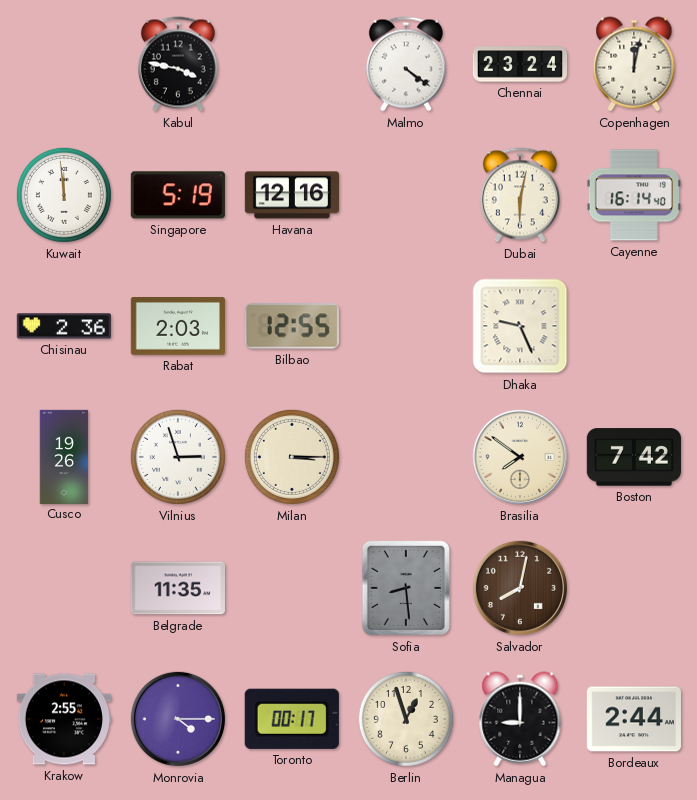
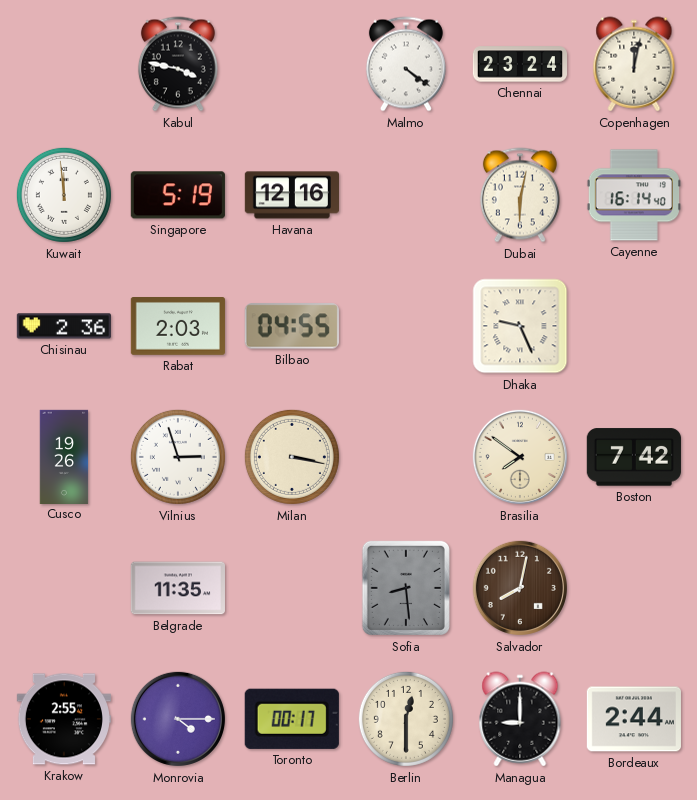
Bilbao: 12:55 -> 04:55
Milan: 3:15 -> 3:17
Berlin: 12:57 -> 12:30
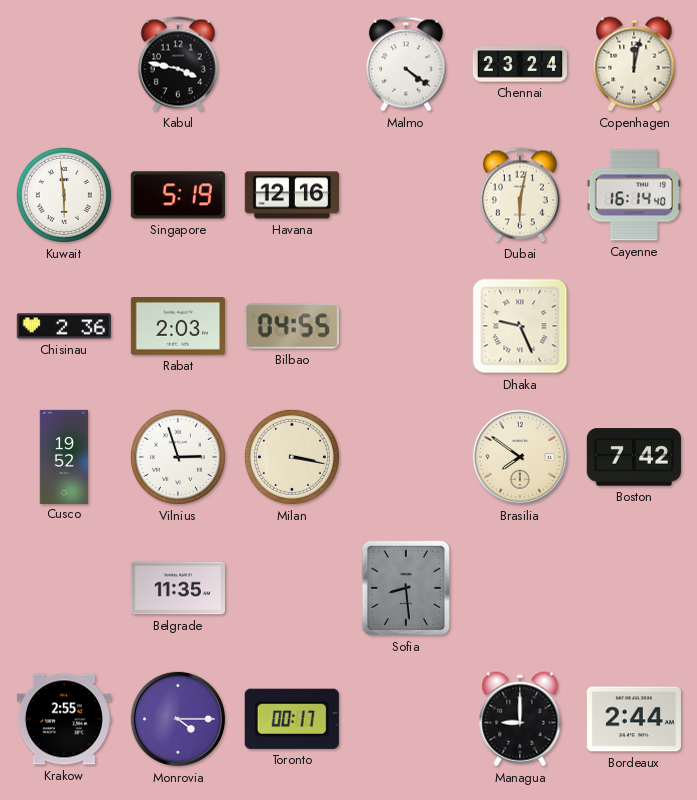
Kuwait: 11:59 -> 5:59
Cusco: 19:26 -> 19:52
Salvador: 8:02 -> none
Berlin: 12:30 -> none
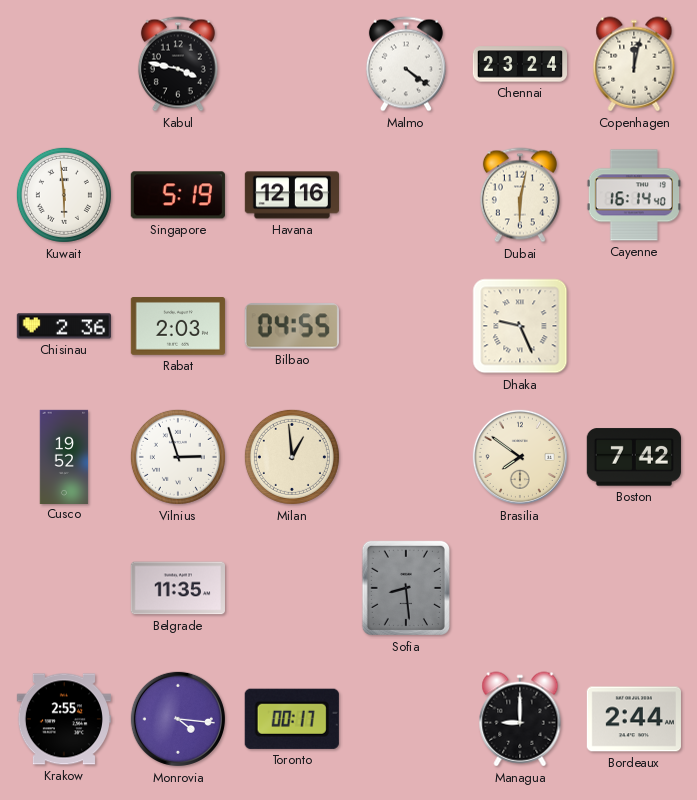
Milan: 3:17 -> 12:59
Monrovia: 4:15 -> 4:16
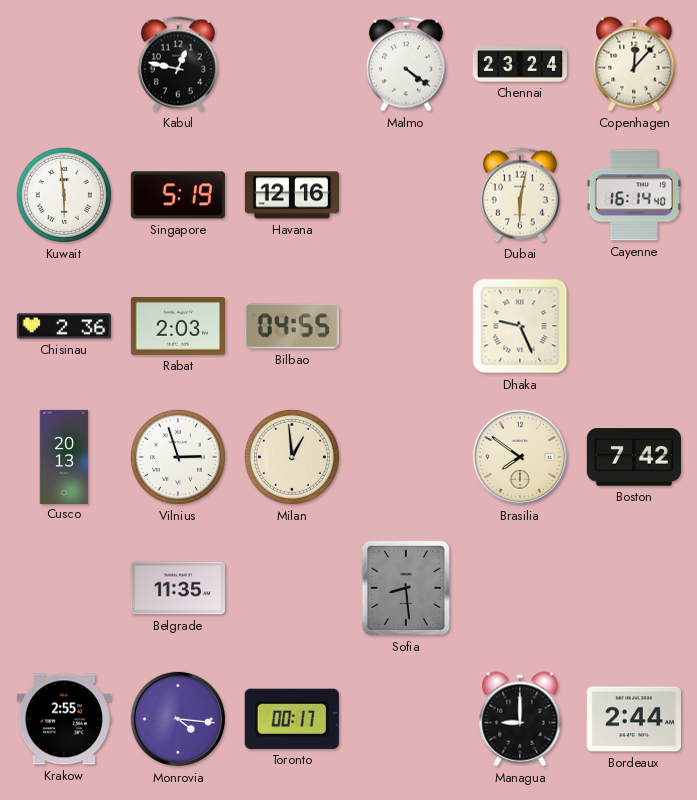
Kabul: 3:47 -> 12:47
Copenhagen: 12:02 -> 12:07
Cusco: 19:52 -> 20:13
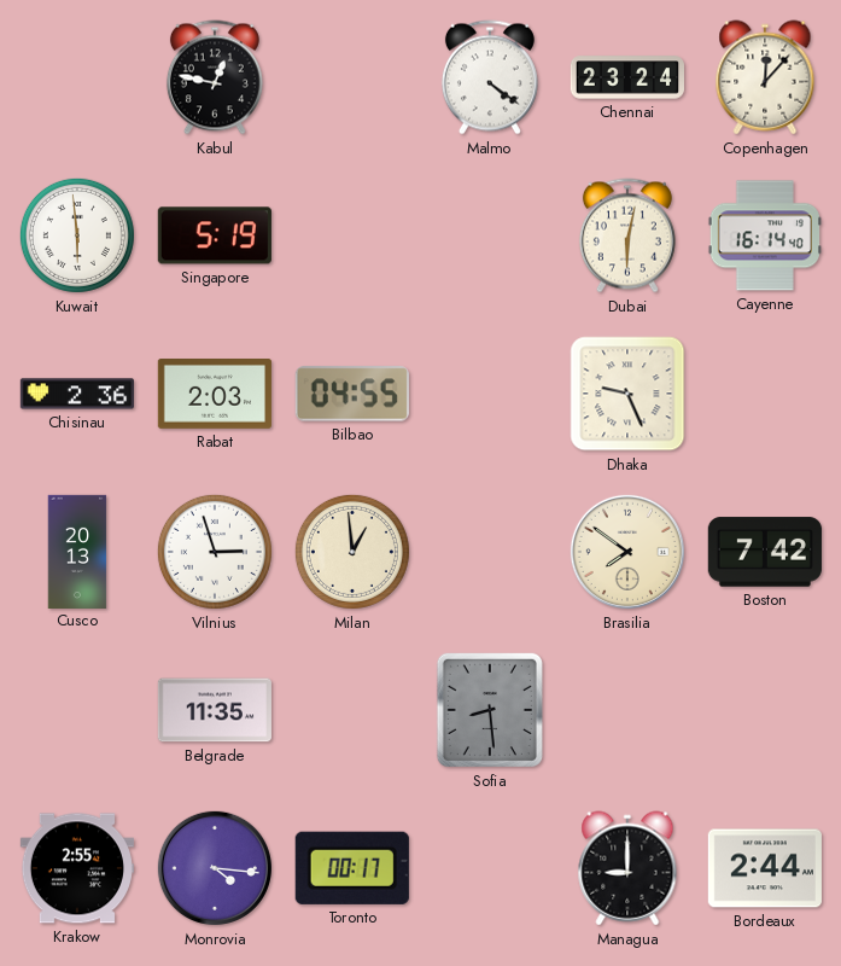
Havana: 12:16 -> none
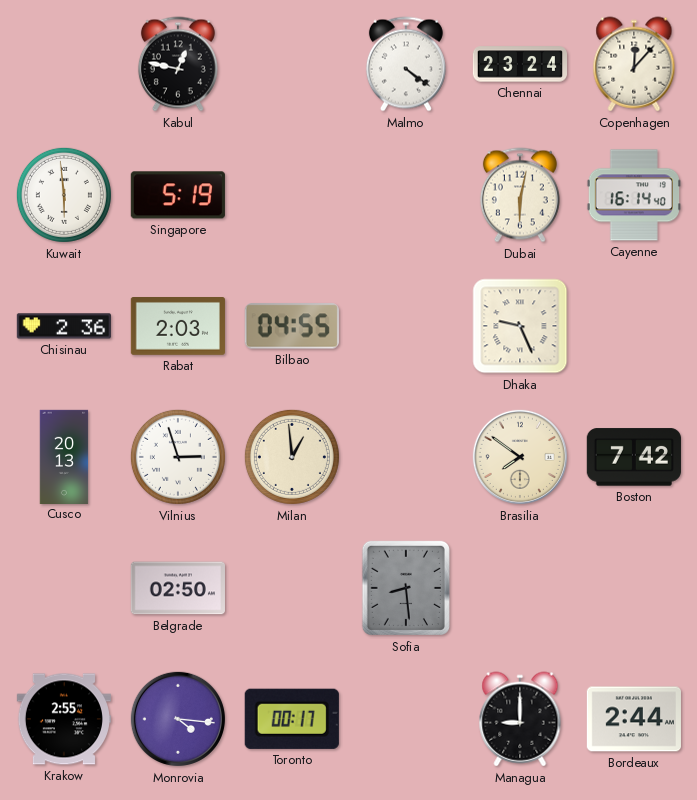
Belgrade: 11:35 -> 02:50
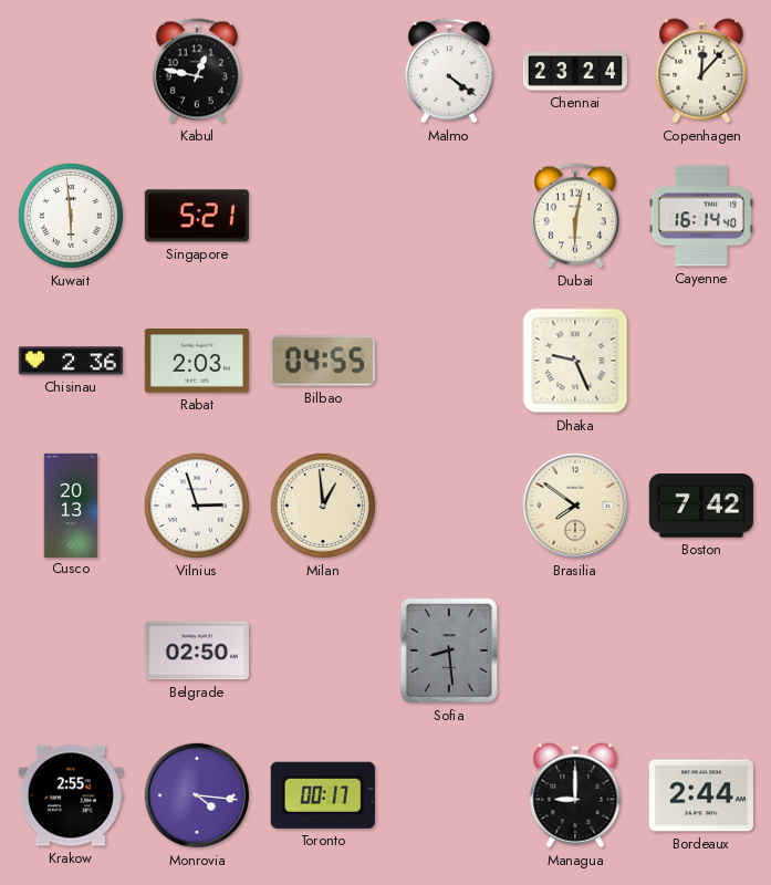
Singapore: 5:19 -> 5:21
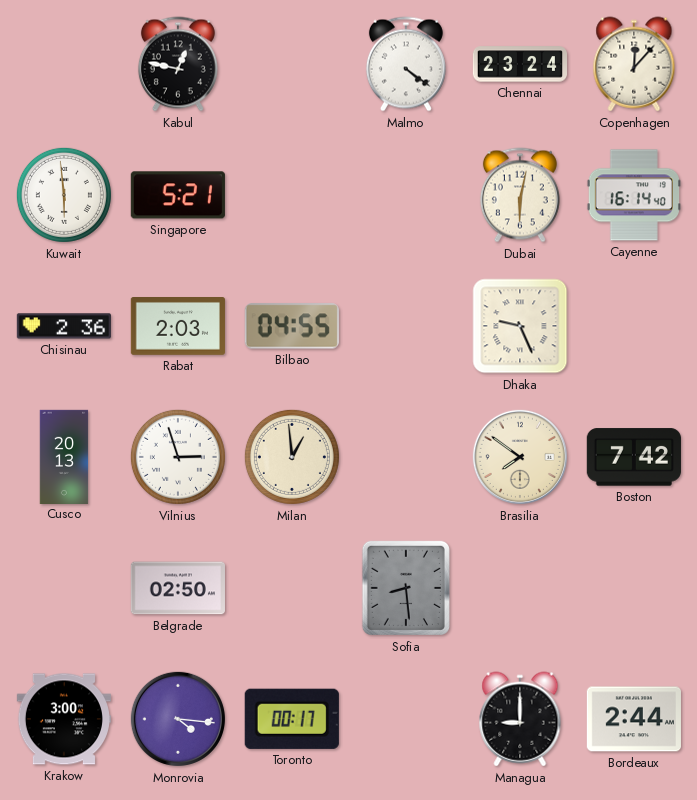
Krakow: 2:55 -> 3:00
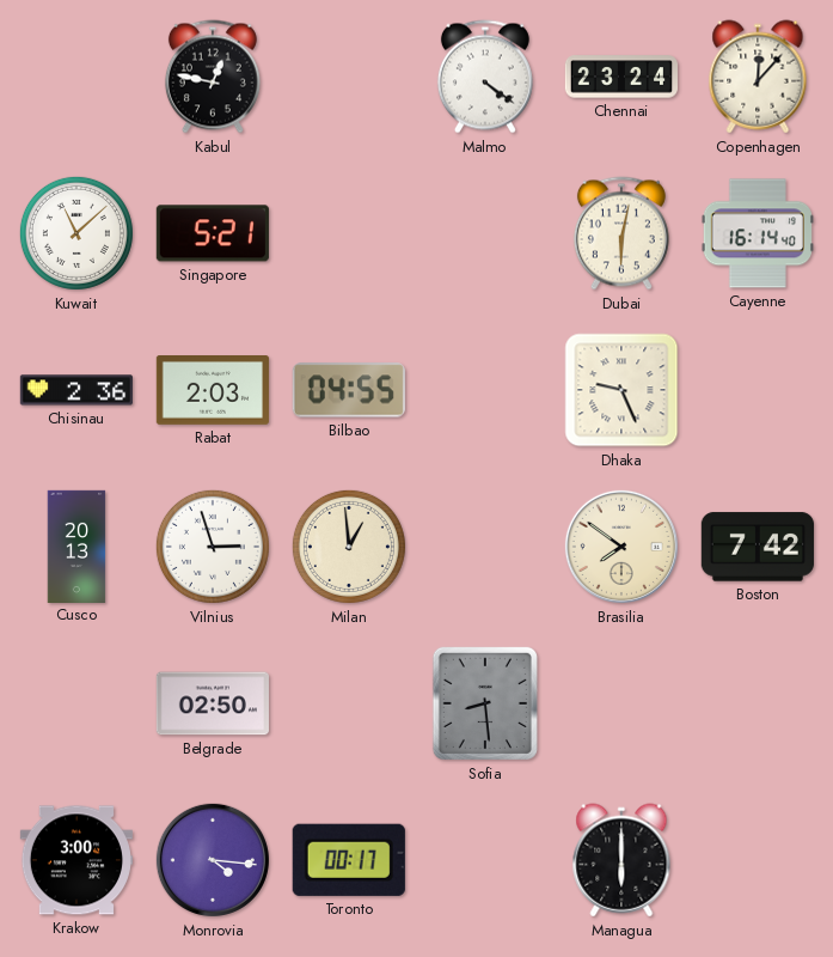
Kuwait: 5:59 -> 11:08
Managua: 9:00 -> 6:00
Bordeaux: 2:44 -> none
